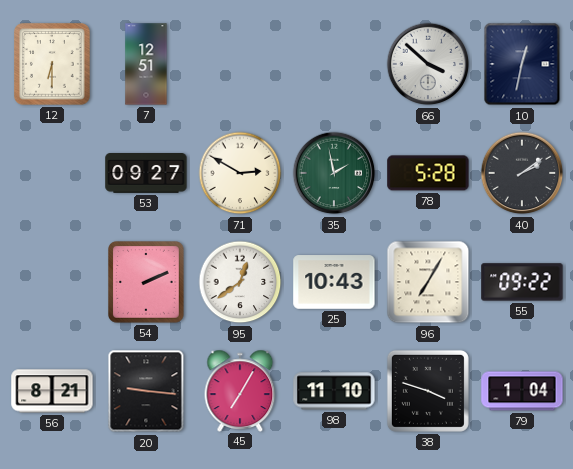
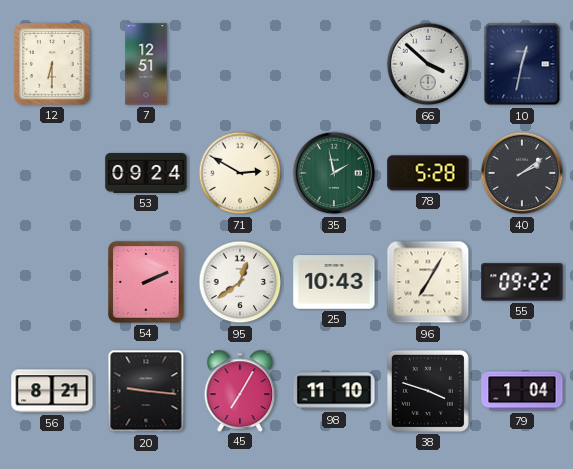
53: 09:27 -> 09:24
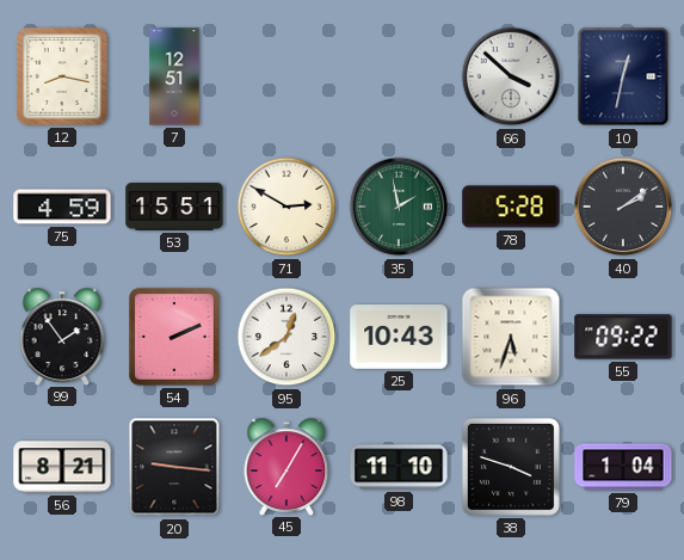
12: 6:30 -> 8:17
75: none -> 4:59
53: 09:24 -> 15:51
99: none -> 1:54
96: 7:05 -> 5:33
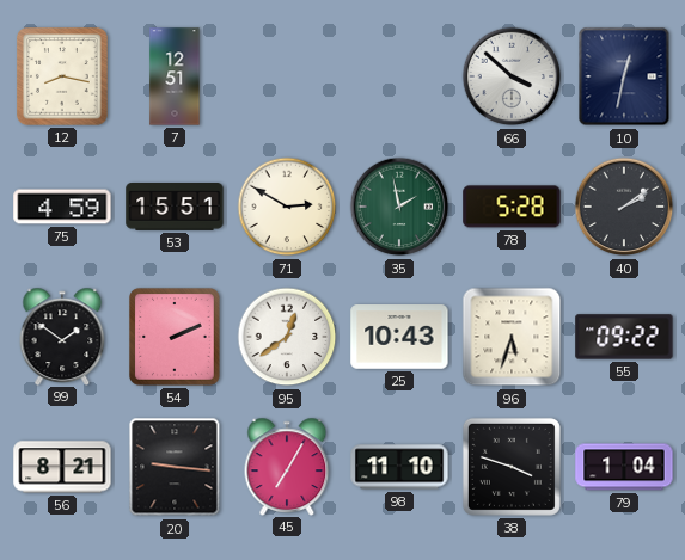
99: 1:54 -> 1:51
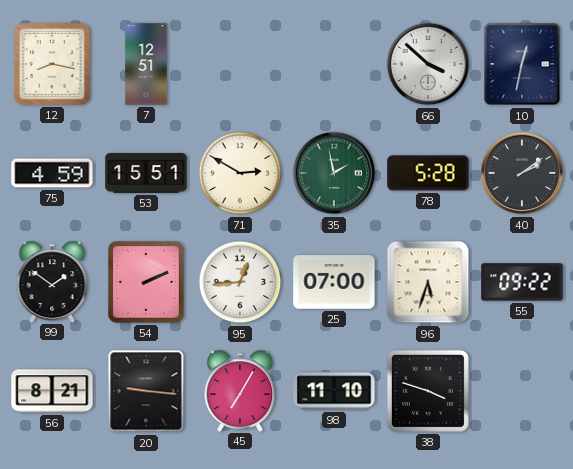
95: 12:39 -> 12:44
25: 10:43 -> 07:00
79: 1:04 -> none
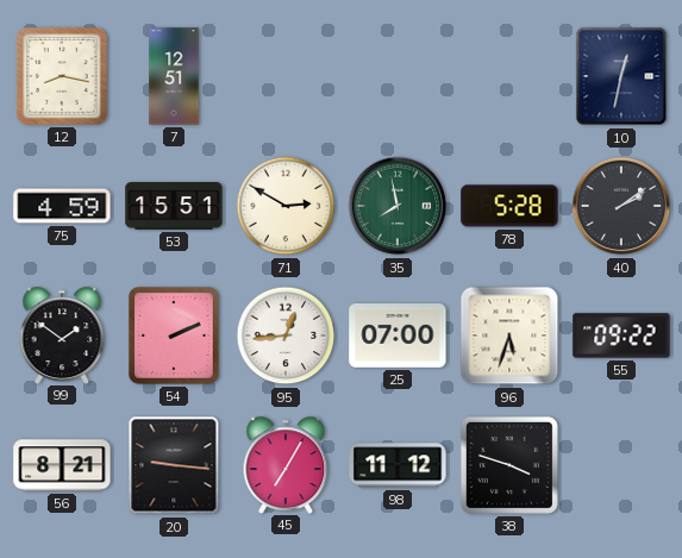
66: 3:52 -> none
35: 1:58 -> 7:58
98: 11:10 -> 11:12
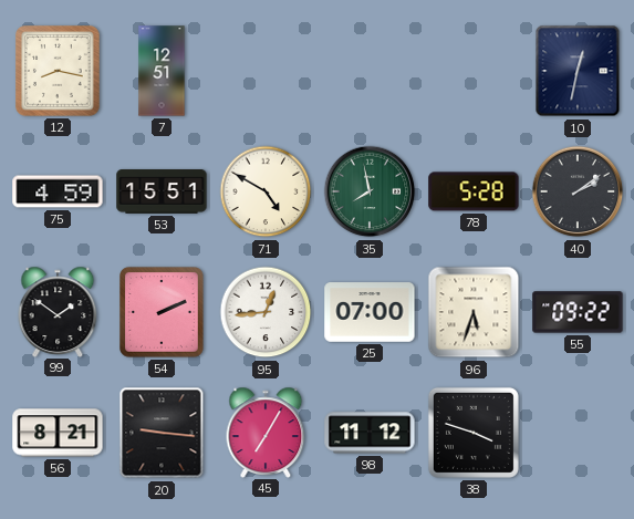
71: 2:50 -> 4:50
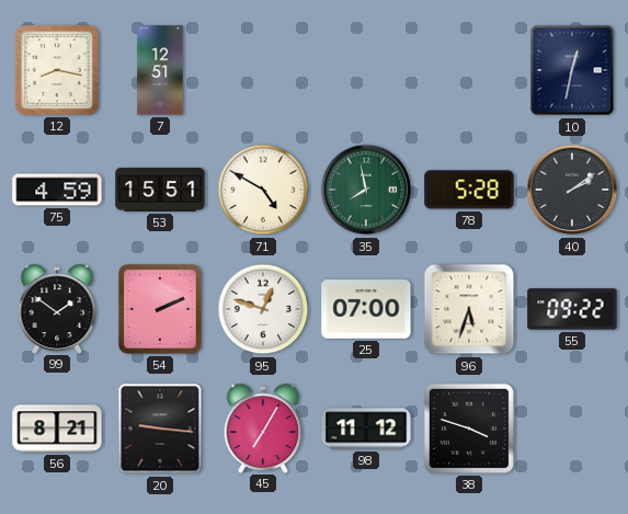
95: 12:44 -> 12:48
